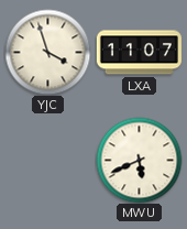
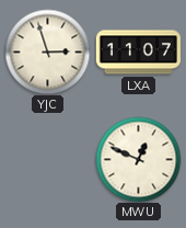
YJC: 3:57 -> 2:57
MWU: 5:41 -> 12:49
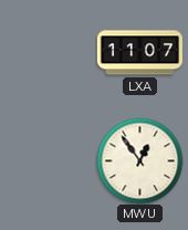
YJC: 2:57 -> none
MWU: 12:49 -> 12:54
